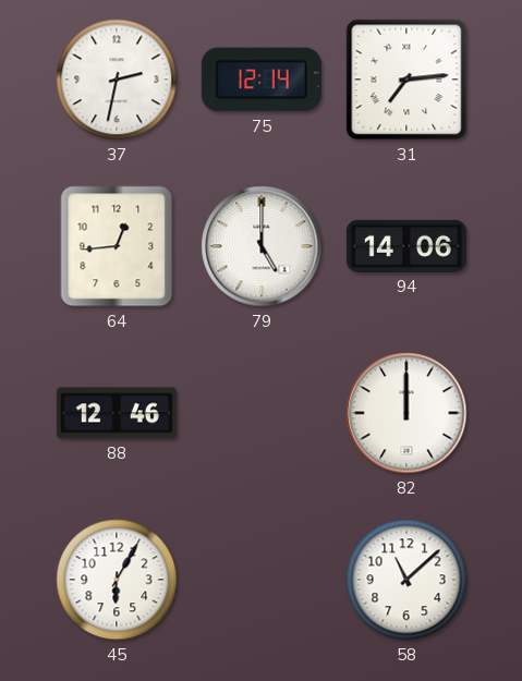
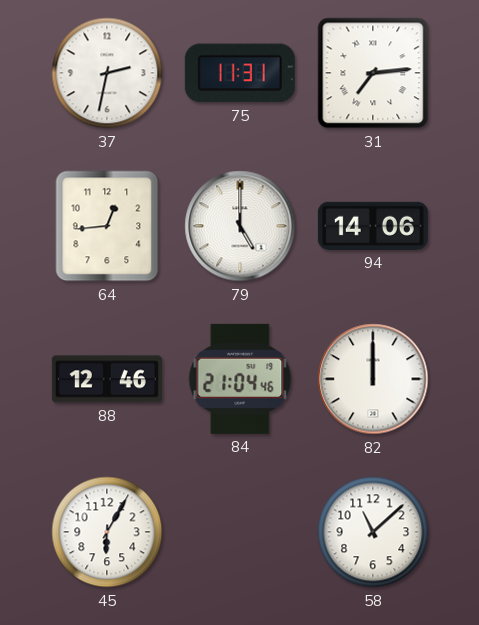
75: 12:14 -> 11:31
84: none -> 21:04
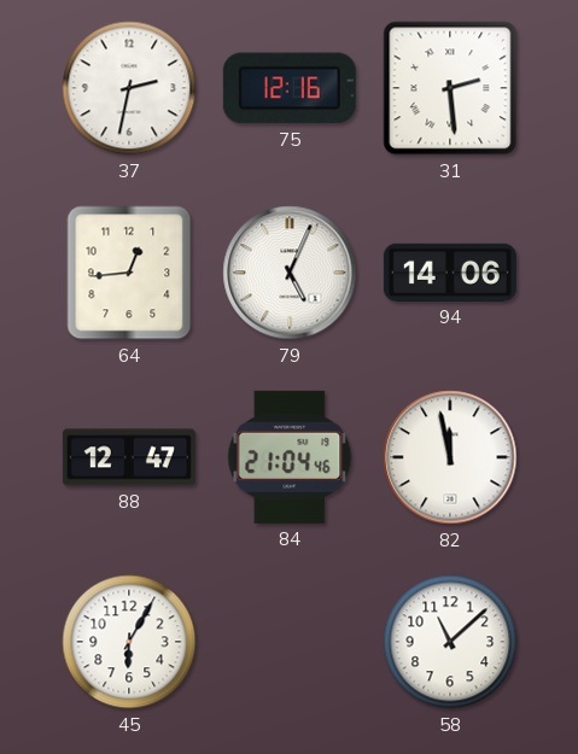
75: 11:31 -> 12:16
31: 7:14 -> 2:29
79: 5:00 -> 5:04
88: 12:46 -> 12:47
82: 12:00 -> 11:58
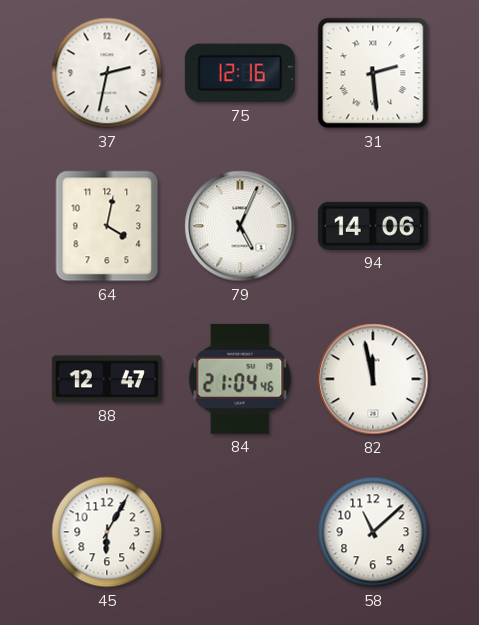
64: 12:44 -> 4:02
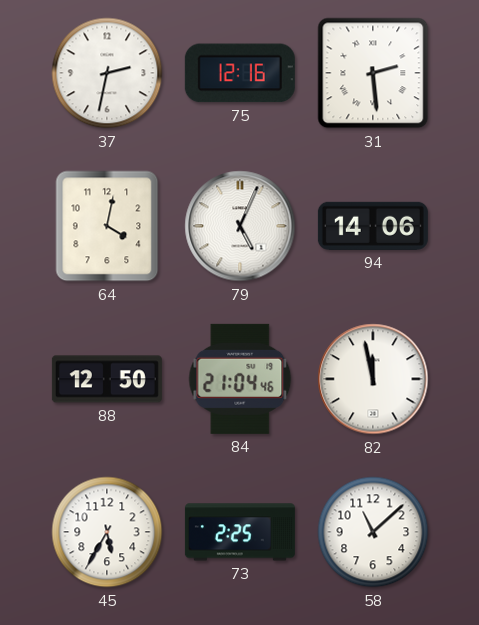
88: 12:47 -> 12:50
45: 6:05 -> 5:35
73: none -> 2:25
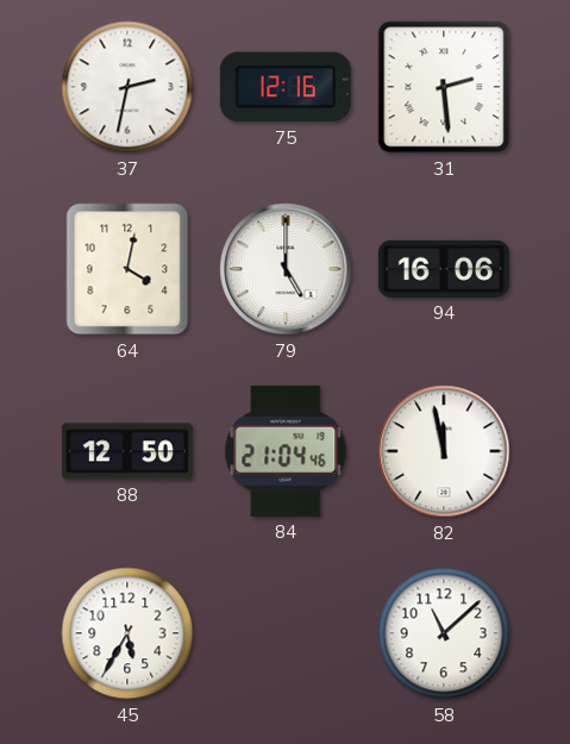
79: 5:04 -> 5:00
94: 14:06 -> 16:06
73: 2:25 -> none
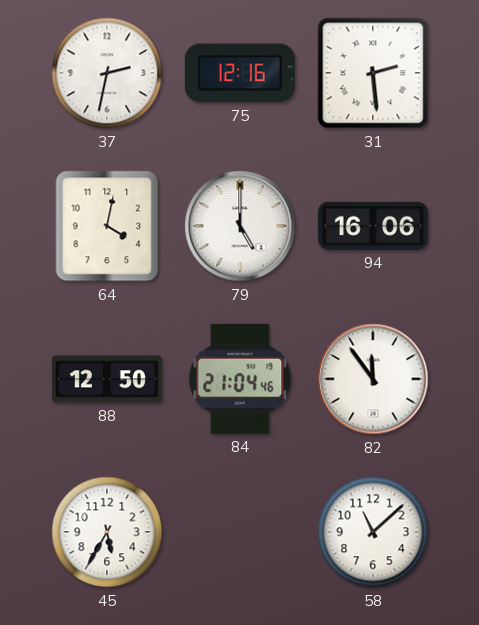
82: 11:58 -> 11:54
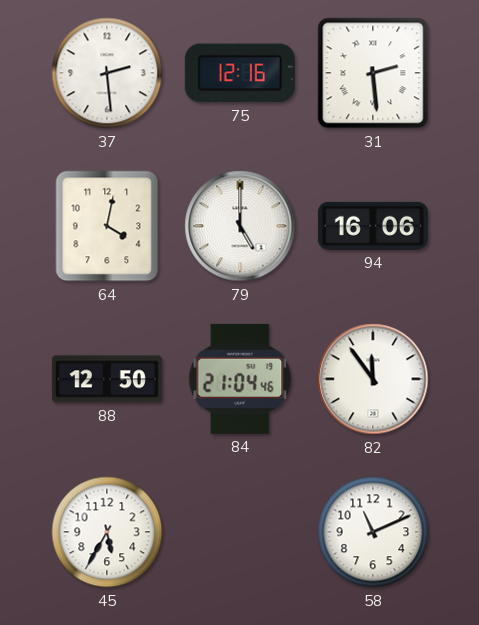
37: 2:32 -> 2:29
58: 11:08 -> 11:11
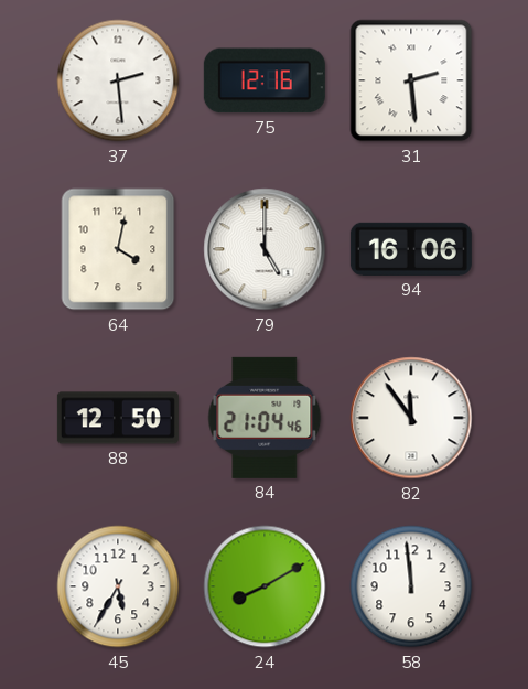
24: none -> 8:10
58: 11:11 -> 11:59
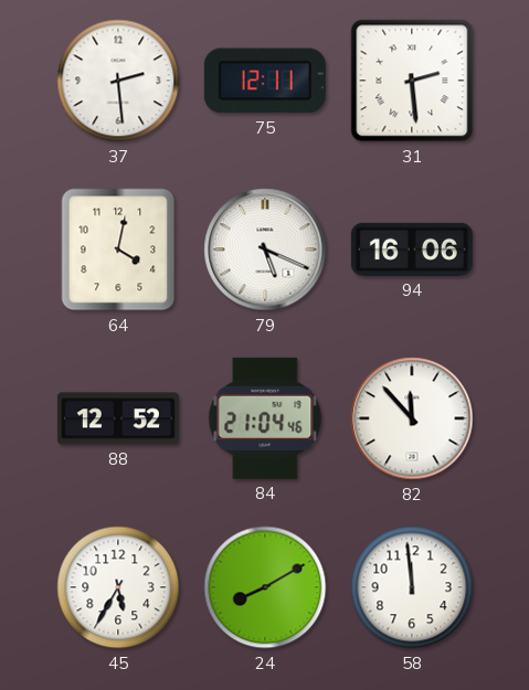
75: 12:16 -> 12:11
79: 5:00 -> 5:19
88: 12:50 -> 12:52
82: 11:54 -> 11:53
